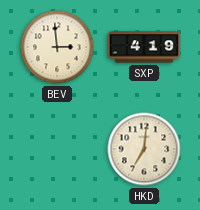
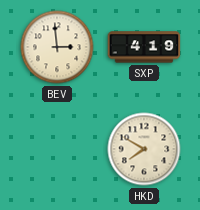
HKD: 7:01 -> 7:50
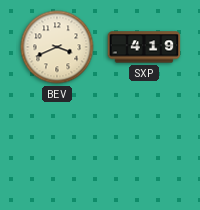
BEV: 2:59 -> 3:41
HKD: 7:50 -> none
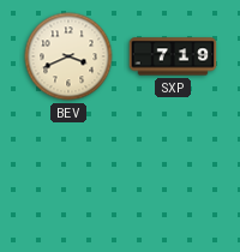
SXP: 4:19 -> 7:19
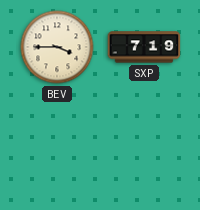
BEV: 3:41 -> 3:45
